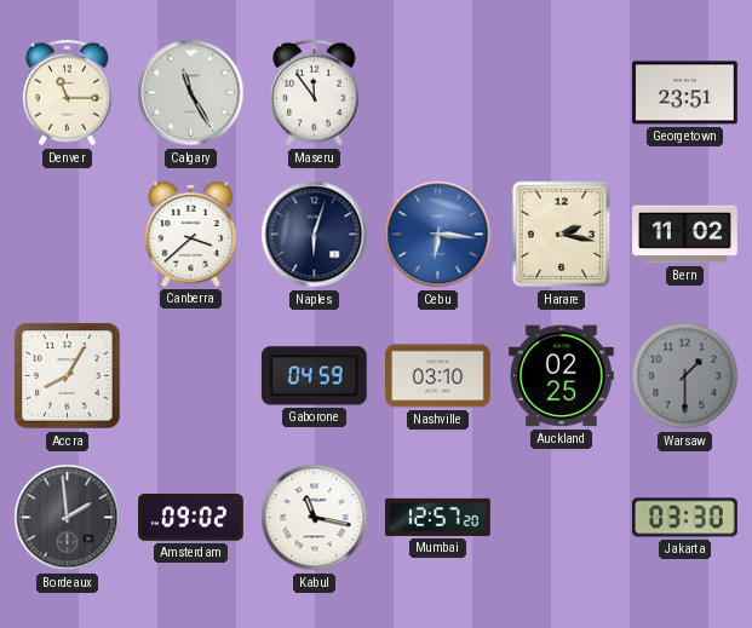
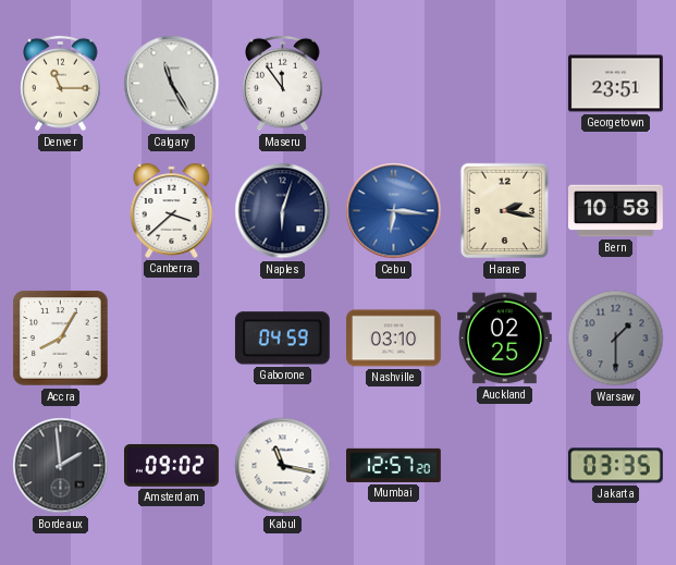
Bern: 11:02 -> 10:58
Jakarta: 03:30 -> 03:35
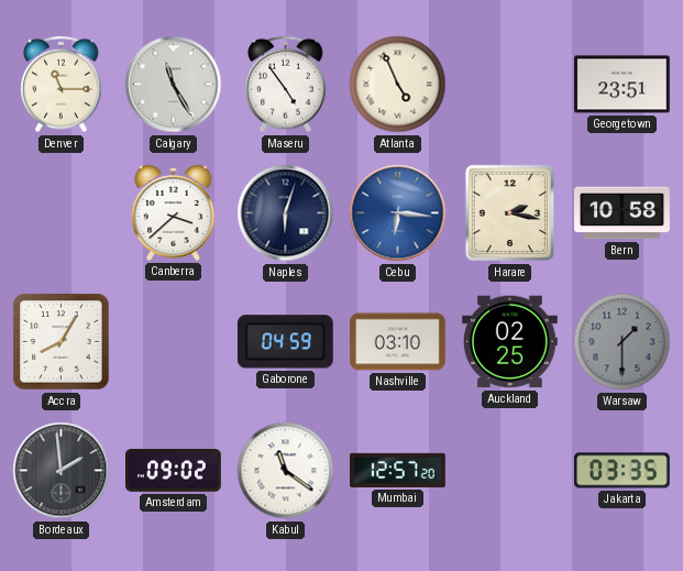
Maseru: 11:54 -> 4:54
Atlanta: none -> 4:56
Kabul: 11:17 -> 11:21
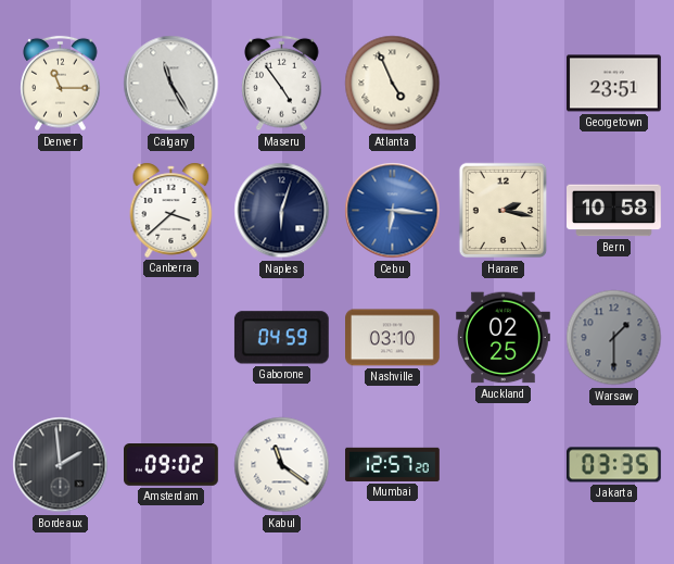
Accra: 8:05 -> none
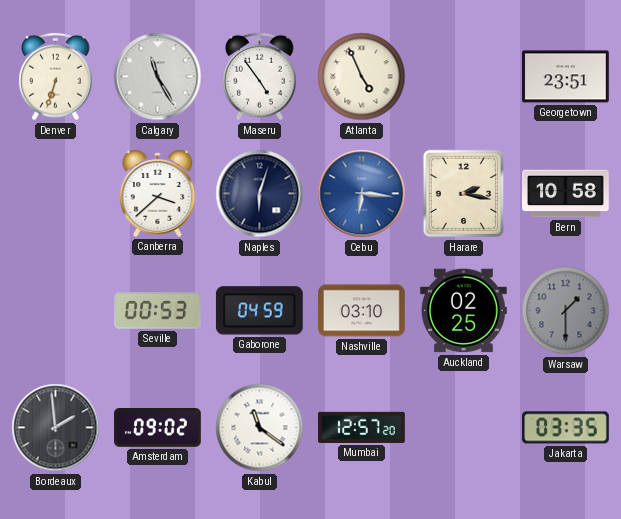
Denver: 11:15 -> 6:33
Seville: none -> 00:53
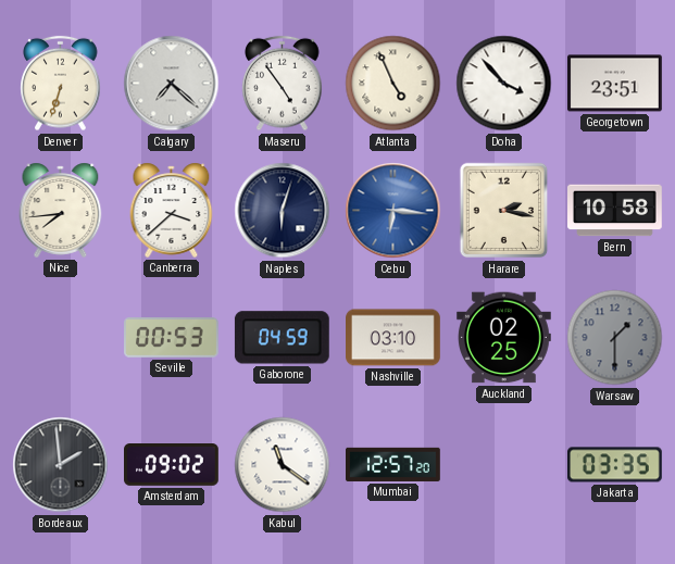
Calgary: 11:25 -> 7:22
Doha: none -> 3:53
Nice: none -> 7:44
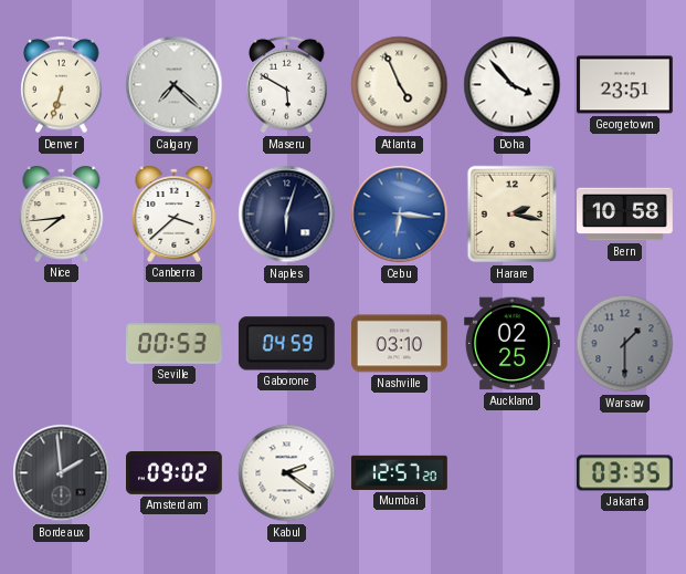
Maseru: 4:54 -> 5:50
Kabul: 11:21 -> 2:21
